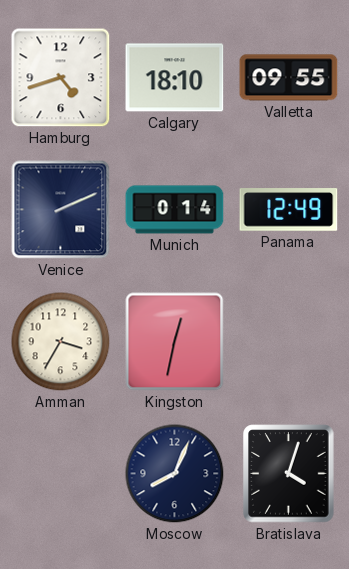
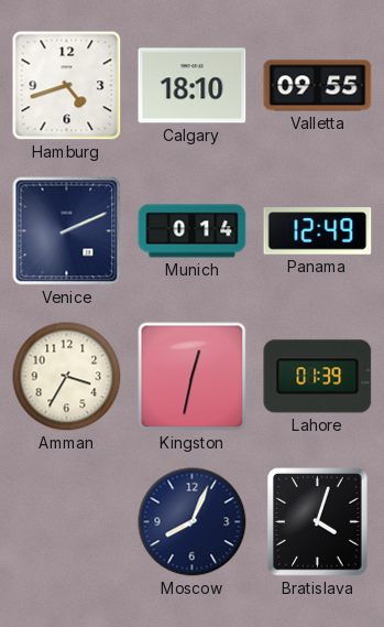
Lahore: none -> 01:39
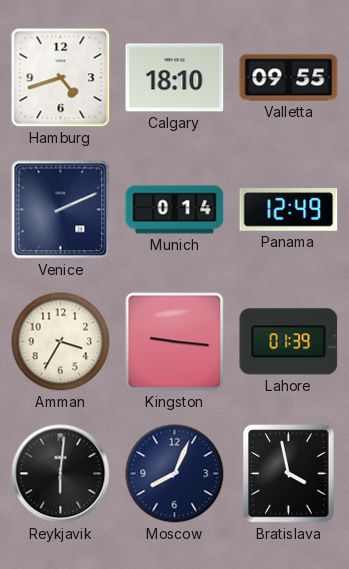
Kingston: 12:32 -> 9:16
Reykjavik: none -> 6:01
Bratislava: 4:03 -> 3:58
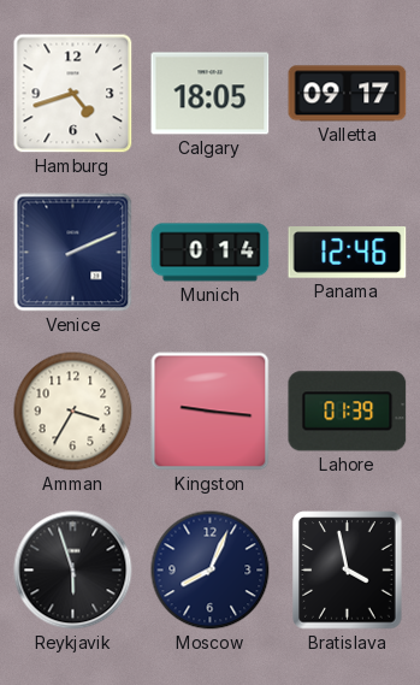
Calgary: 18:10 -> 18:05
Valletta: 09:55 -> 09:17
Panama: 12:49 -> 12:46
Reykjavik: 6:01 -> 5:57
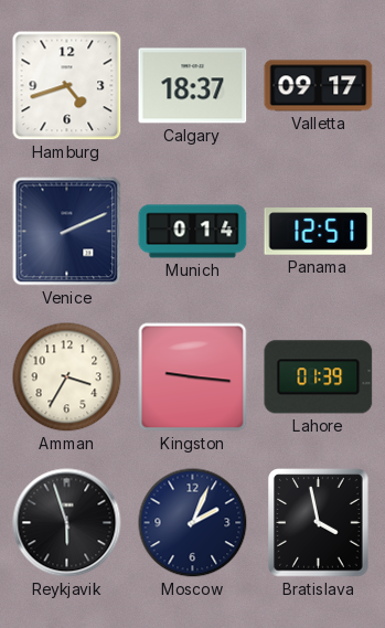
Calgary: 18:05 -> 18:37
Panama: 12:46 -> 12:51
Moscow: 8:04 -> 2:04
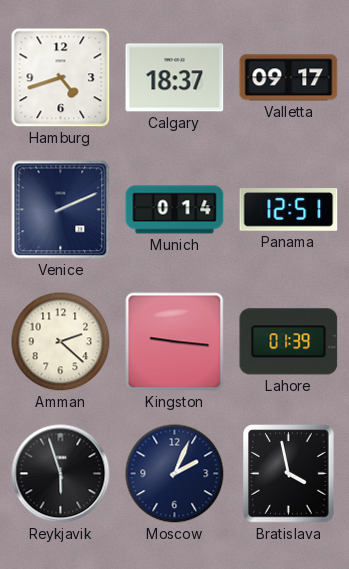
Amman: 3:35 -> 2:22
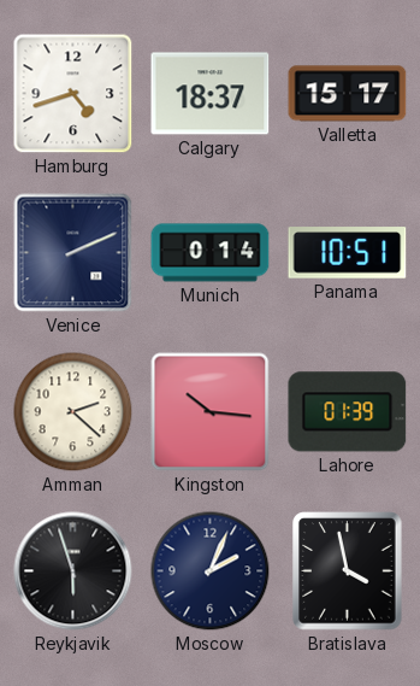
Valletta: 09:17 -> 15:17
Panama: 12:51 -> 10:51
Kingston: 9:16 -> 10:16
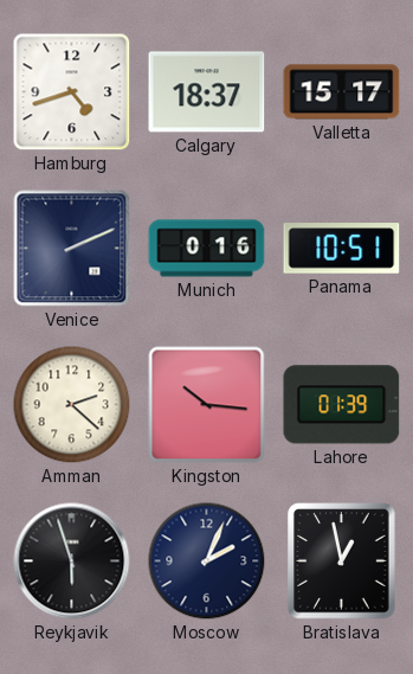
Munich: 0:14 -> 0:16
Bratislava: 3:58 -> 12:58
